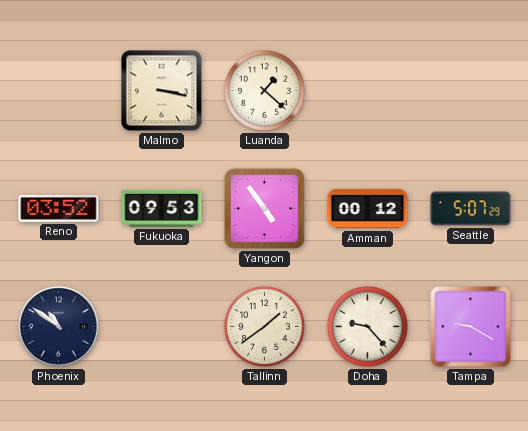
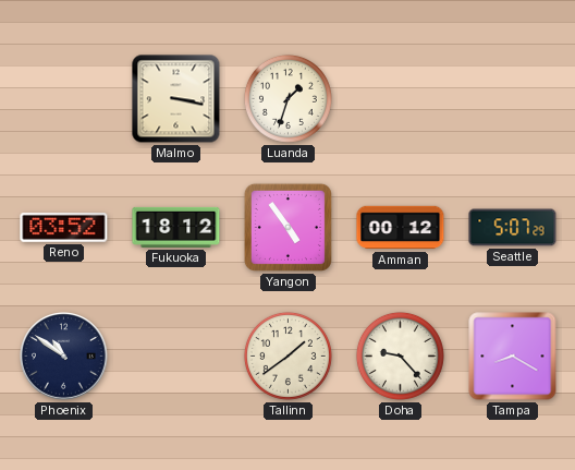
Luanda: 1:22 -> 1:33
Fukuoka: 09:53 -> 18:12
Tampa: 9:20 -> 8:20
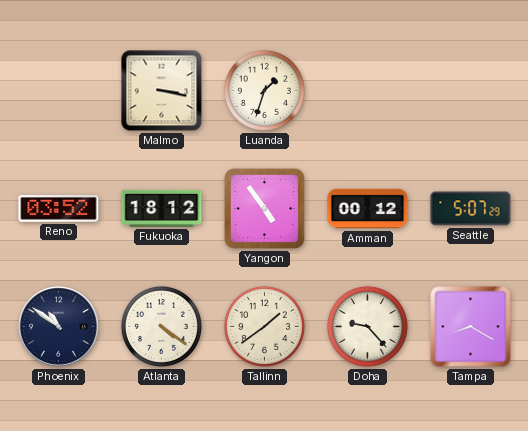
Atlanta: none -> 4:21
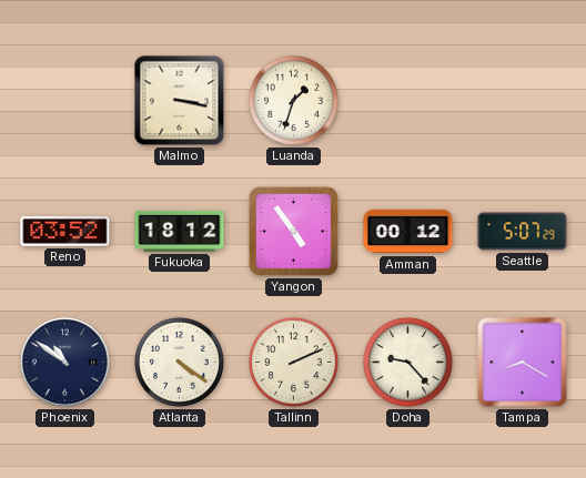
Tallinn: 1:39 -> 2:11
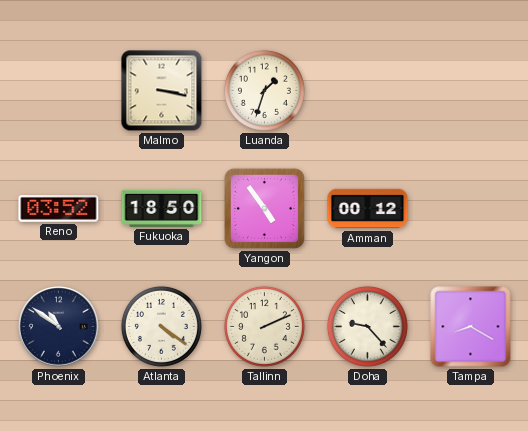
Fukuoka: 18:12 -> 18:50
Seattle: 5:07 -> none
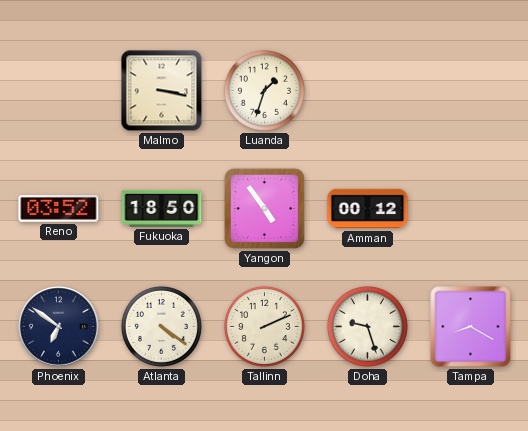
Phoenix: 10:51 -> 6:51
Doha: 9:23 -> 9:27
